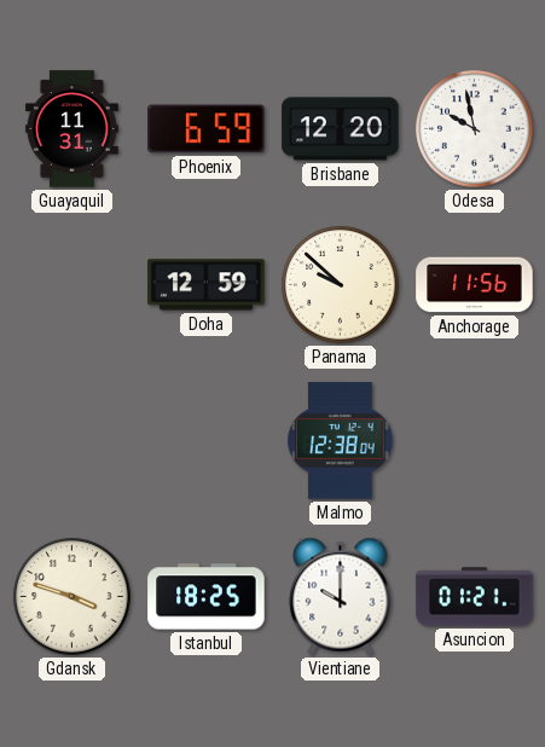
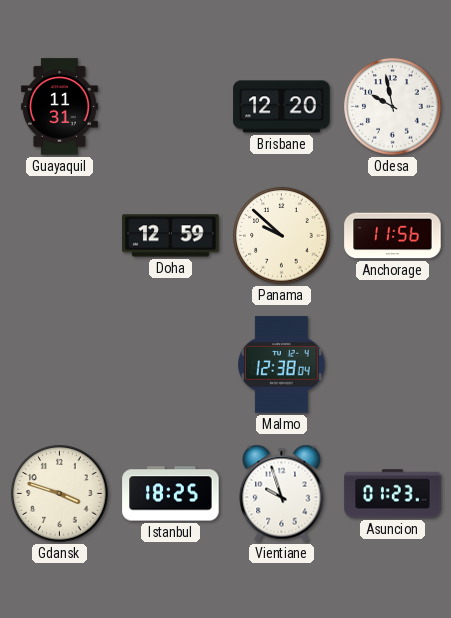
Phoenix: 6:59 -> none
Vientiane: 10:00 -> 9:57
Asuncion: 01:21 -> 01:23
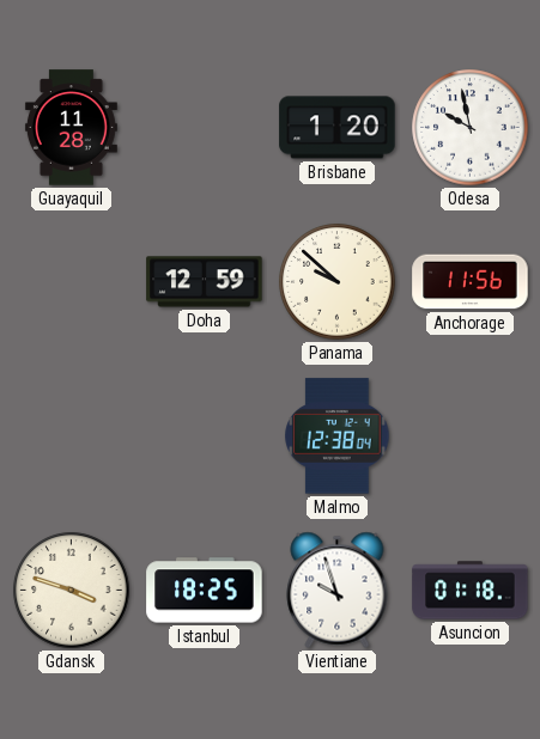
Guayaquil: 11:31 -> 11:28
Brisbane: 12:20 -> 1:20
Asuncion: 01:23 -> 01:18
